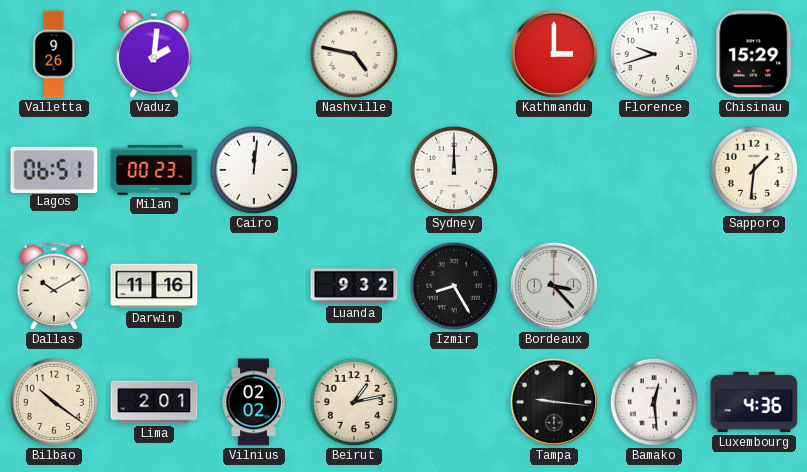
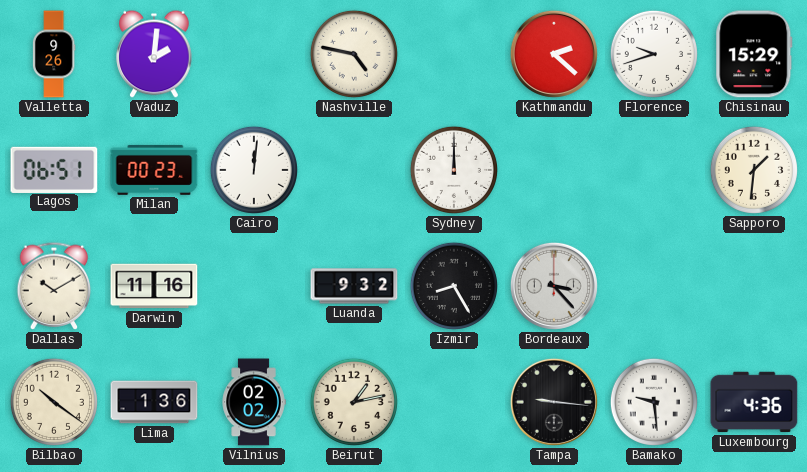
Kathmandu: 3:00 -> 2:22
Lima: 2:01 -> 1:36
Bamako: 12:29 -> 9:29
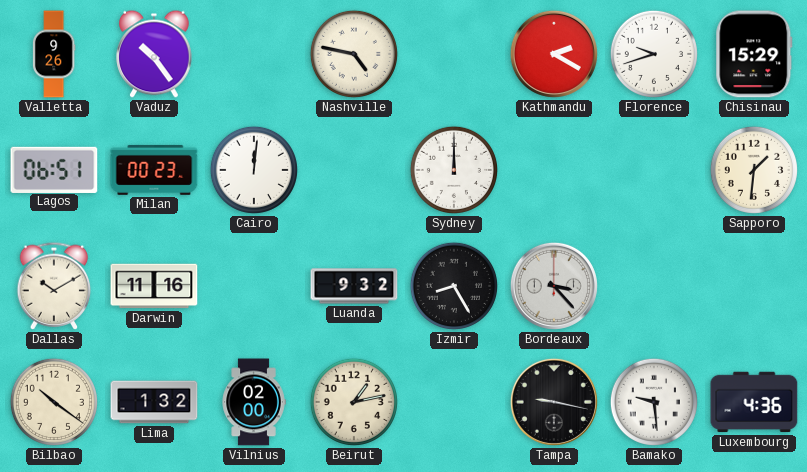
Vaduz: 2:01 -> 10:24
Kathmandu: 2:22 -> 2:20
Lima: 1:36 -> 1:32
Vilnius: 02:02 -> 02:00
Tampa: 9:16 -> 9:17
